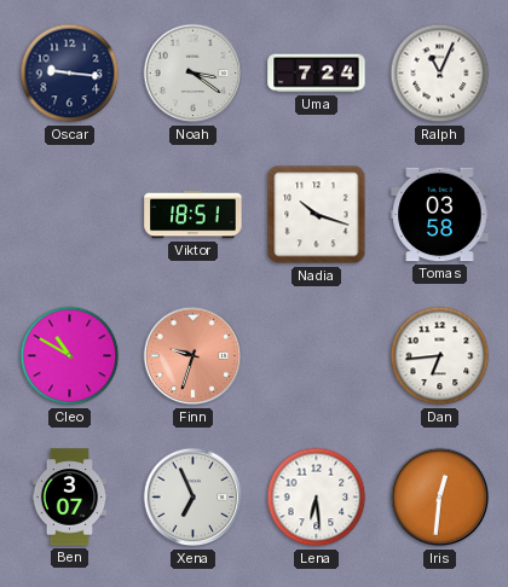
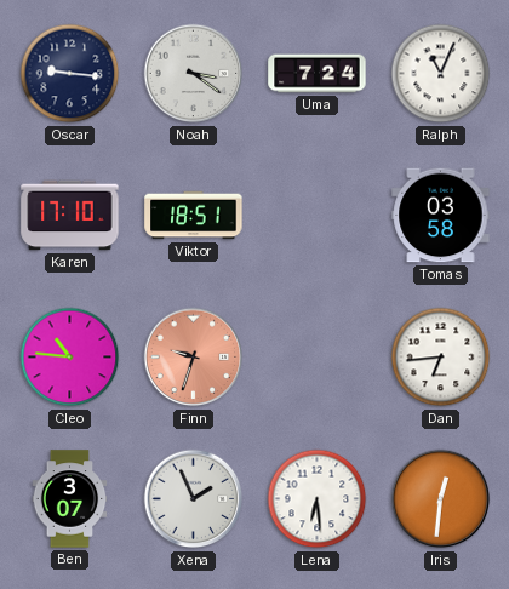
Karen: none -> 17:10
Nadia: 10:18 -> none
Cleo: 10:50 -> 10:46
Xena: 6:56 -> 1:56
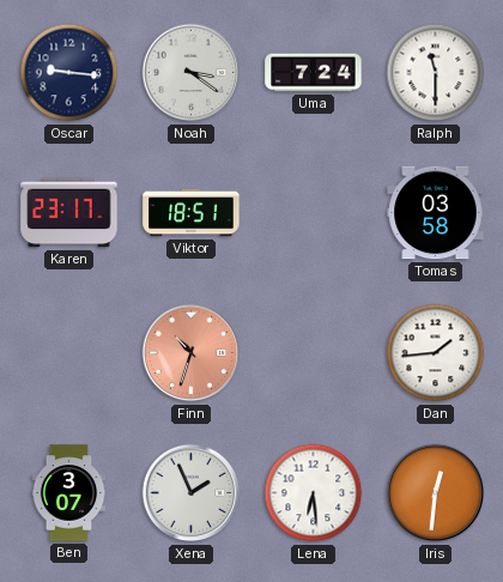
Ralph: 11:04 -> 11:30
Karen: 17:10 -> 23:17
Cleo: 10:46 -> none
Finn: 9:33 -> 10:33
Dan: 6:44 -> 1:44
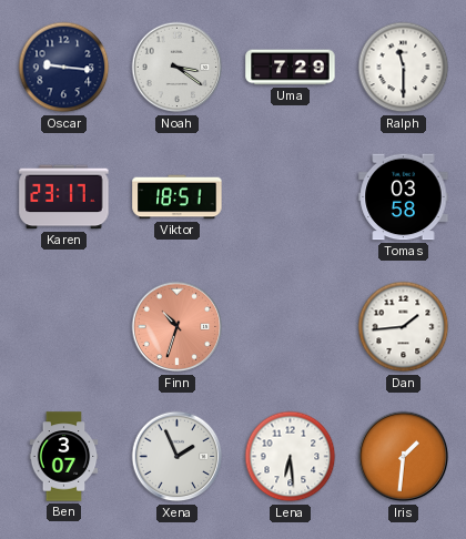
Uma: 7:24 -> 7:29
Iris: 12:31 -> 1:31
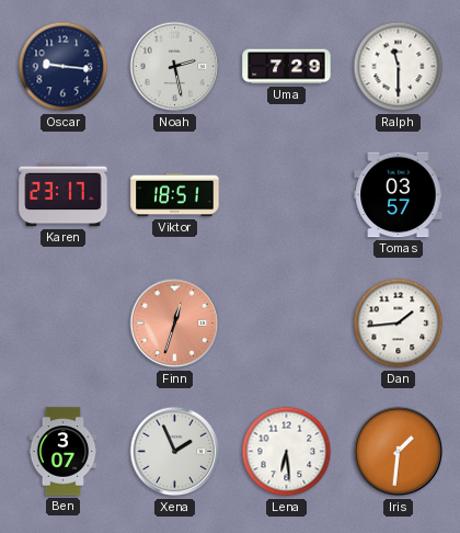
Noah: 3:21 -> 2:28
Tomas: 03:58 -> 03:57
Finn: 10:33 -> 12:33
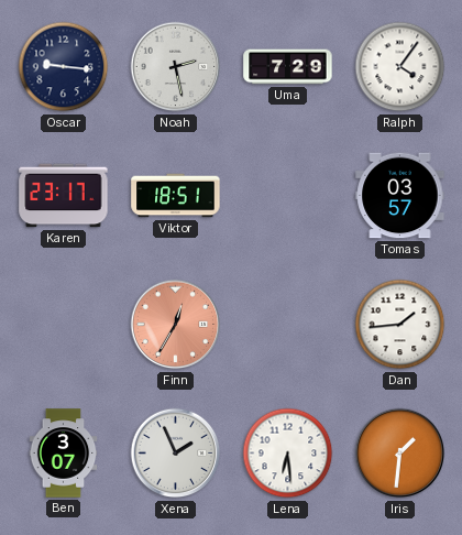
Ralph: 11:30 -> 4:06
Finn: 12:33 -> 12:35
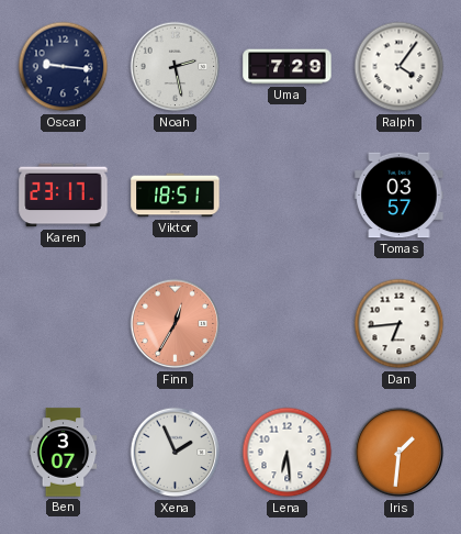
Dan: 1:44 -> 6:44
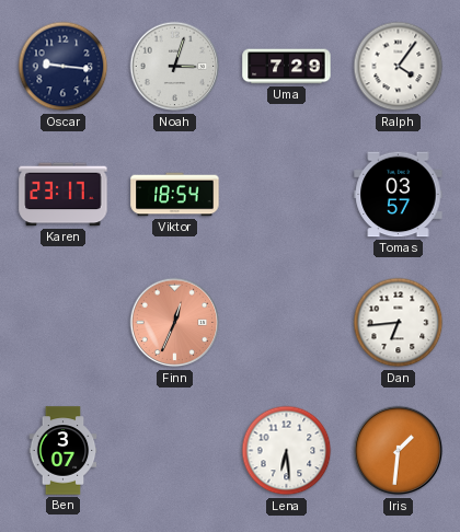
Noah: 2:28 -> 3:03
Viktor: 18:51 -> 18:54
Finn: 12:35 -> 12:34
Xena: 1:56 -> none
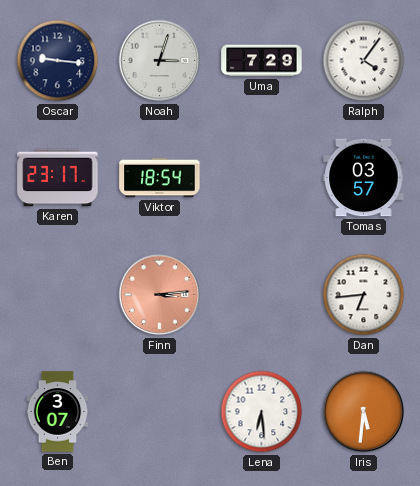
Finn: 12:34 -> 3:14
Iris: 1:31 -> 5:31
